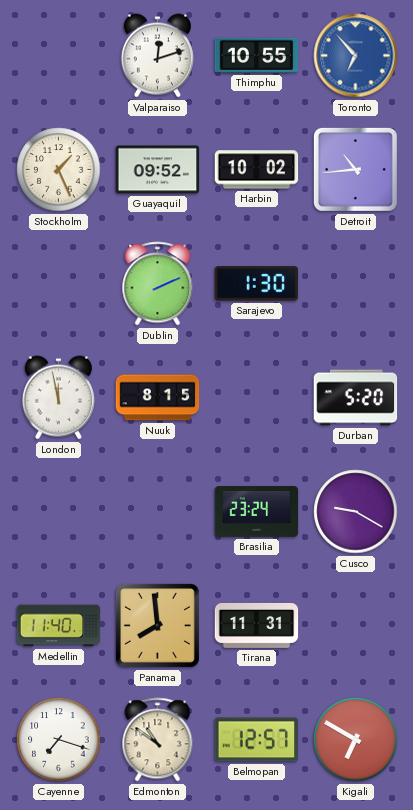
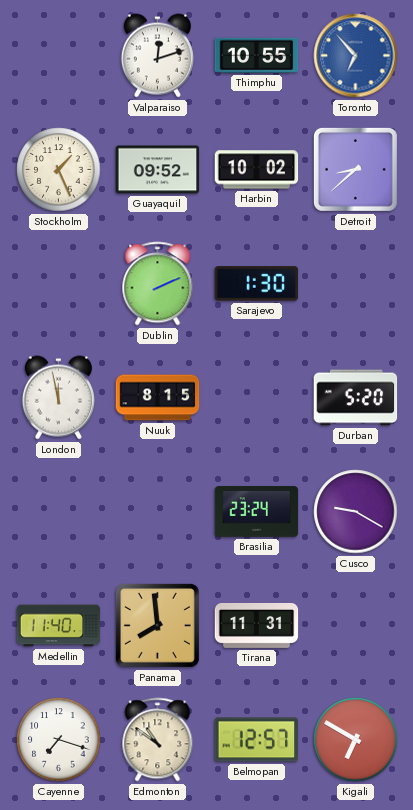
Detroit: 10:44 -> 8:38
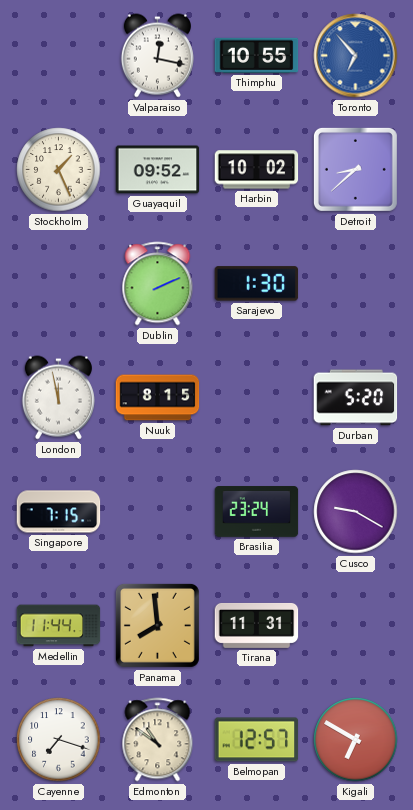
Valparaiso: 12:12 -> 12:17
Singapore: none -> 7:15
Medellin: 11:40 -> 11:44
